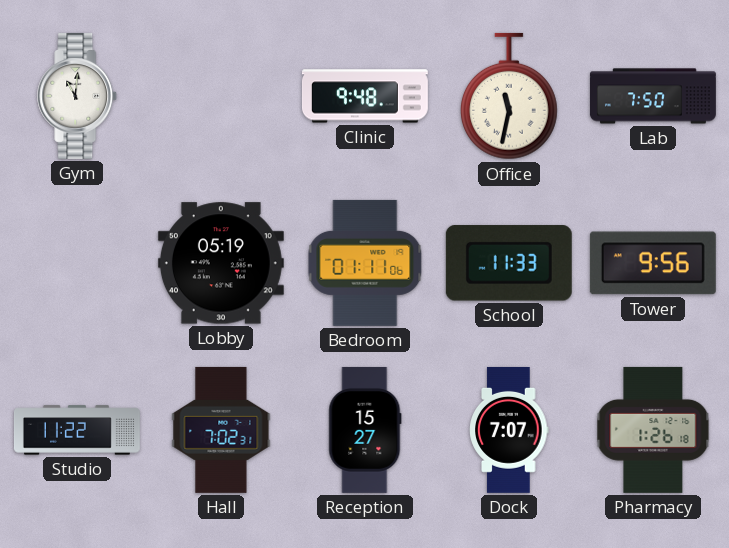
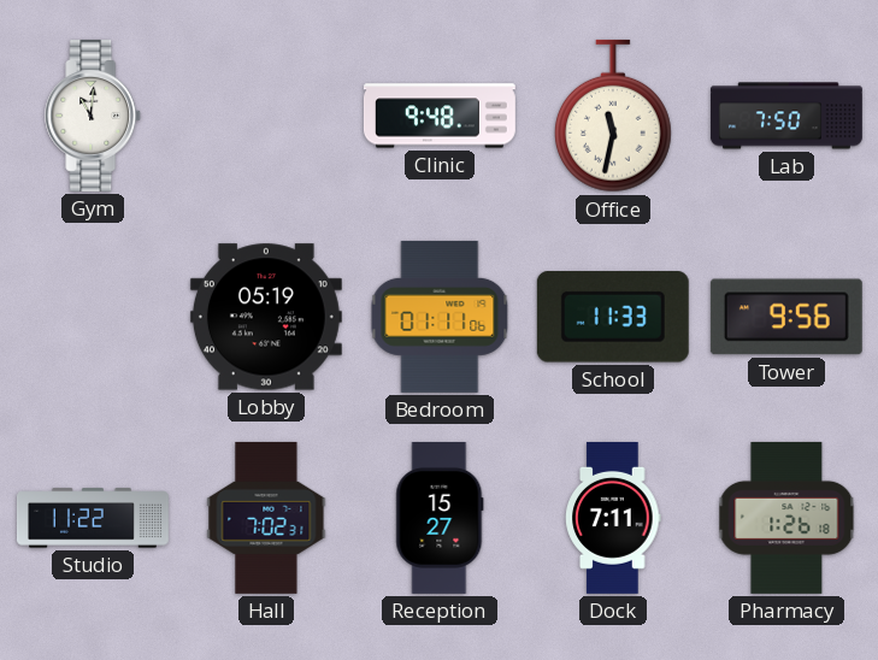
Dock: 7:07 -> 7:11
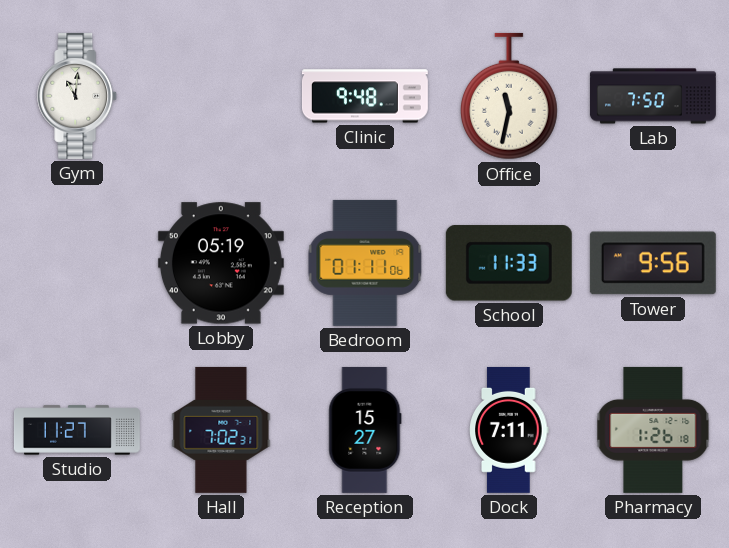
Studio: 11:22 -> 11:27
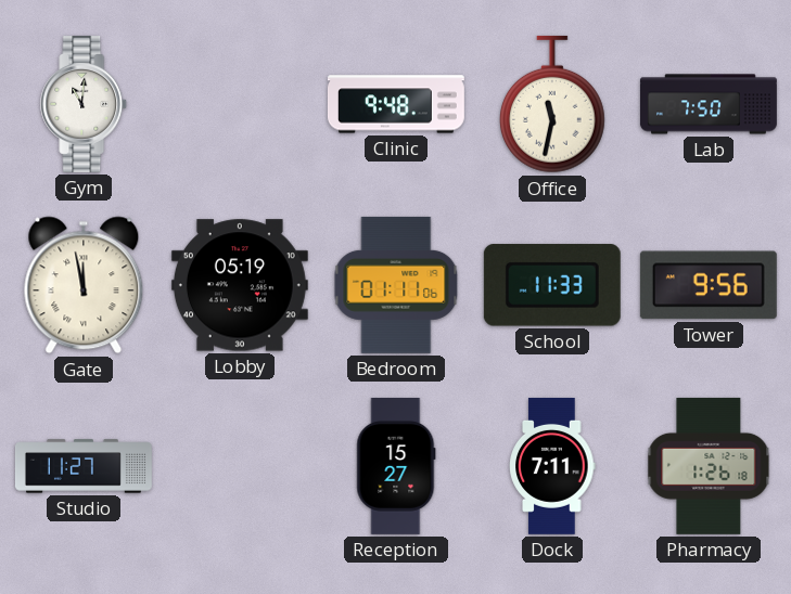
Gate: none -> 11:58
Hall: 7:02 -> none
